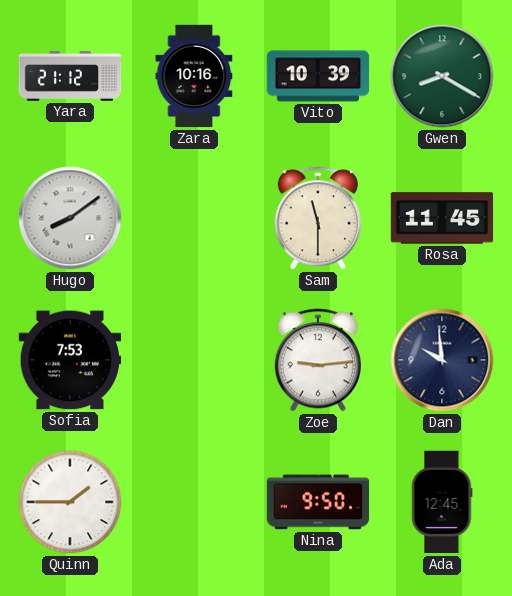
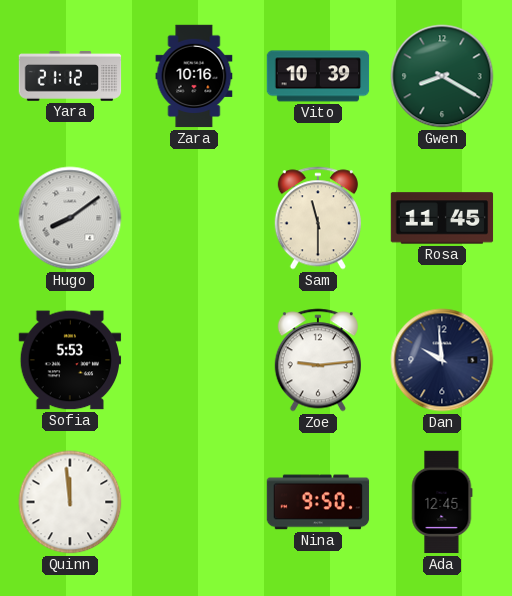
Sofia: 7:53 -> 5:53
Quinn: 1:45 -> 11:59
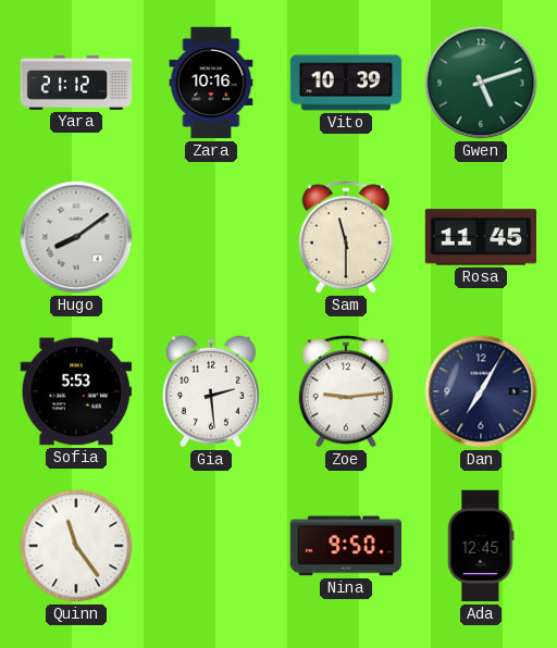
Gwen: 8:20 -> 5:12
Gia: none -> 2:29
Dan: 9:59 -> 7:05
Quinn: 11:59 -> 11:24
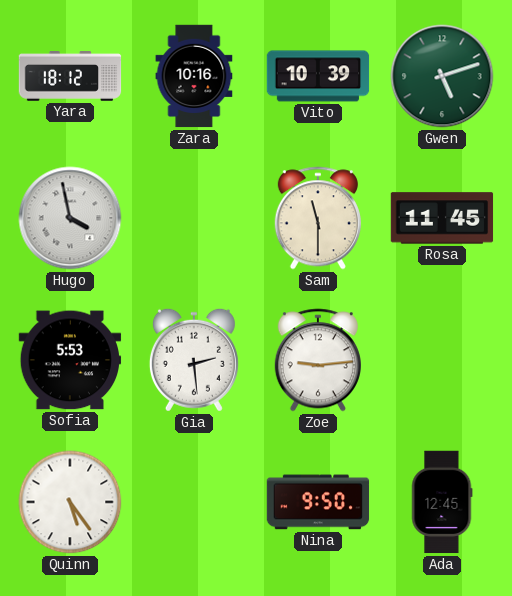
Yara: 21:12 -> 18:12
Hugo: 8:09 -> 3:58
Dan: 7:05 -> none
Quinn: 11:24 -> 5:24
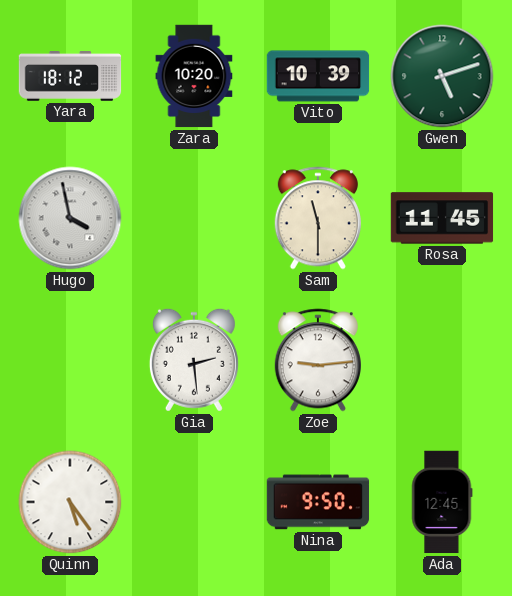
Zara: 10:16 -> 10:20
Sofia: 5:53 -> none
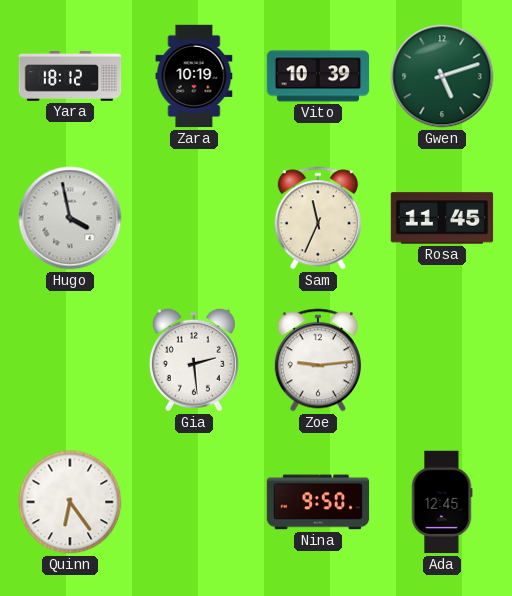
Zara: 10:20 -> 10:19
Sam: 11:30 -> 11:34
Quinn: 5:24 -> 6:24
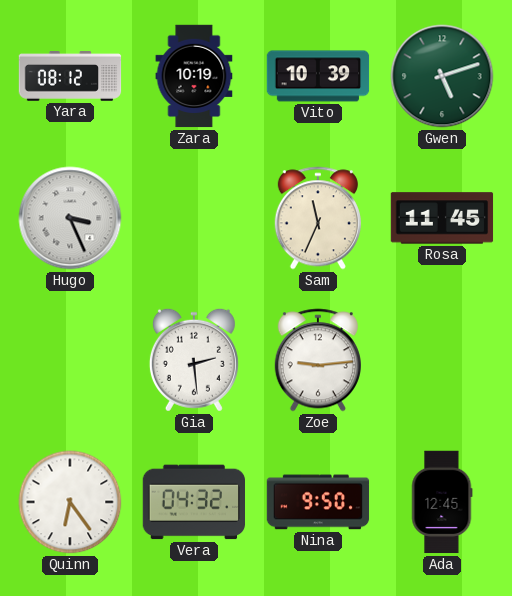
Yara: 18:12 -> 08:12
Hugo: 3:58 -> 3:26
Vera: none -> 04:32
